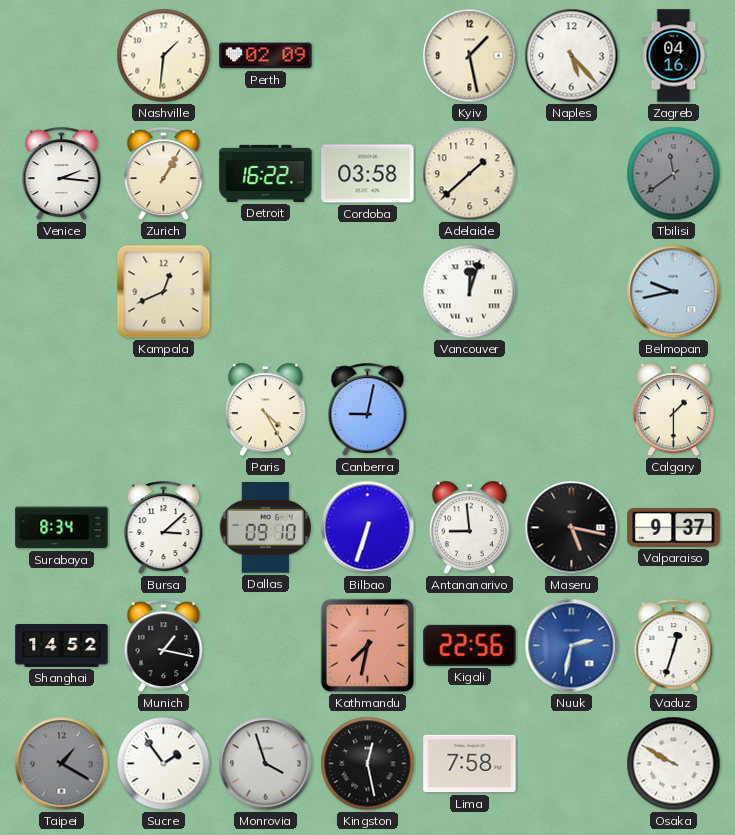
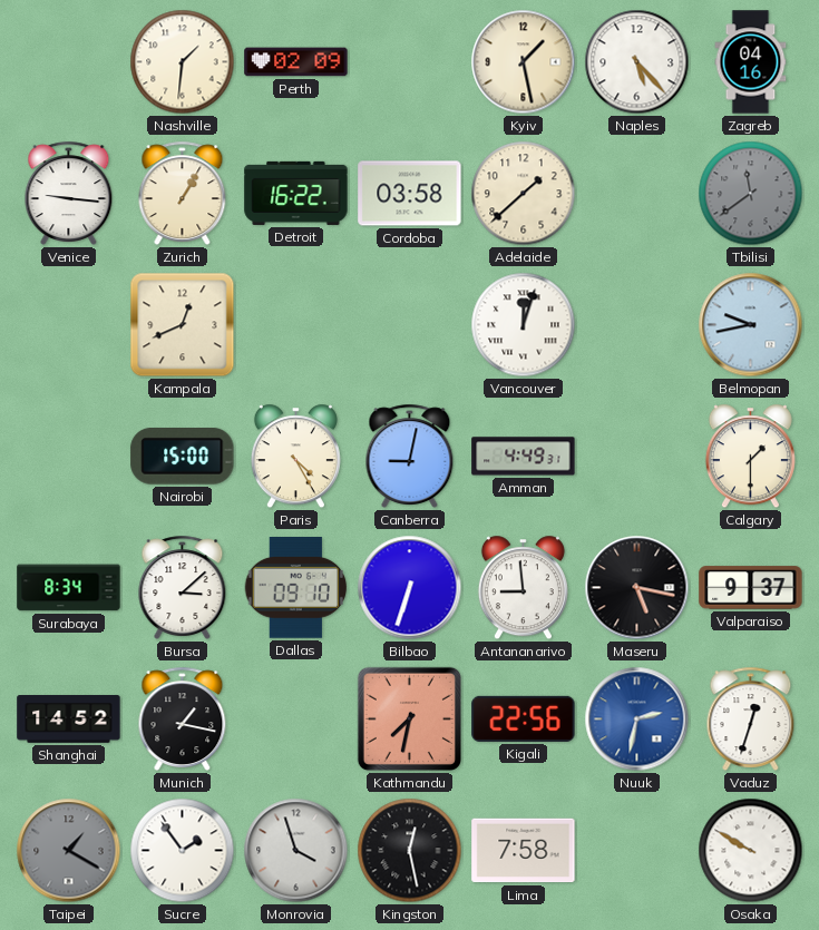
Venice: 2:16 -> 9:16
Nairobi: none -> 15:00
Amman: none -> 4:49
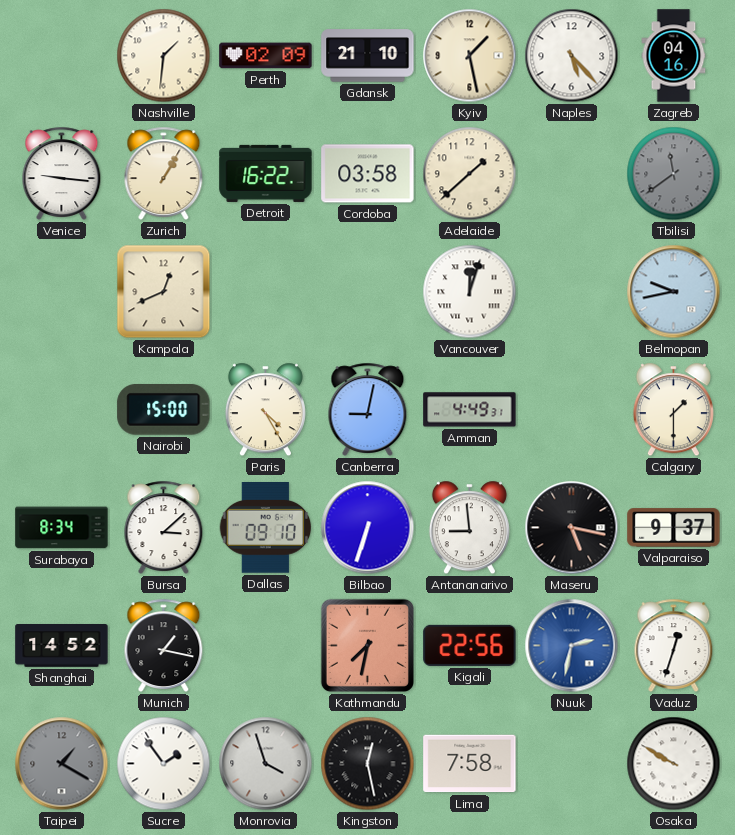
Gdansk: none -> 21:10
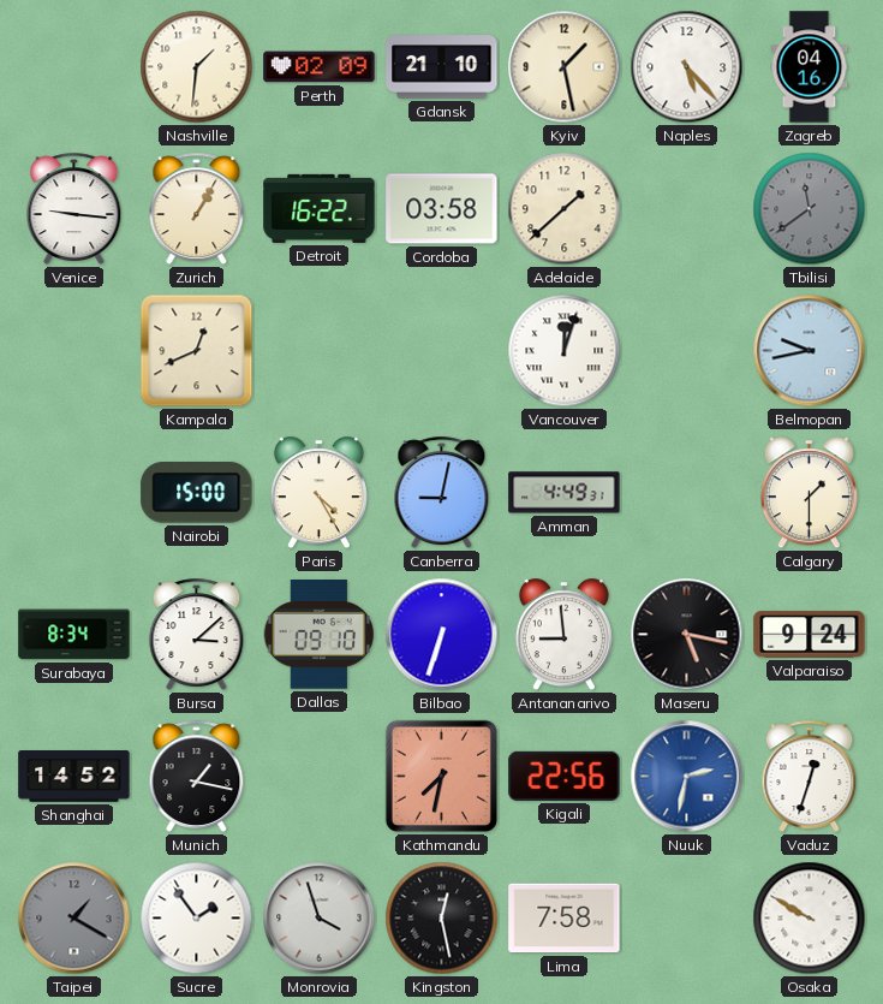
Valparaiso: 9:37 -> 9:24
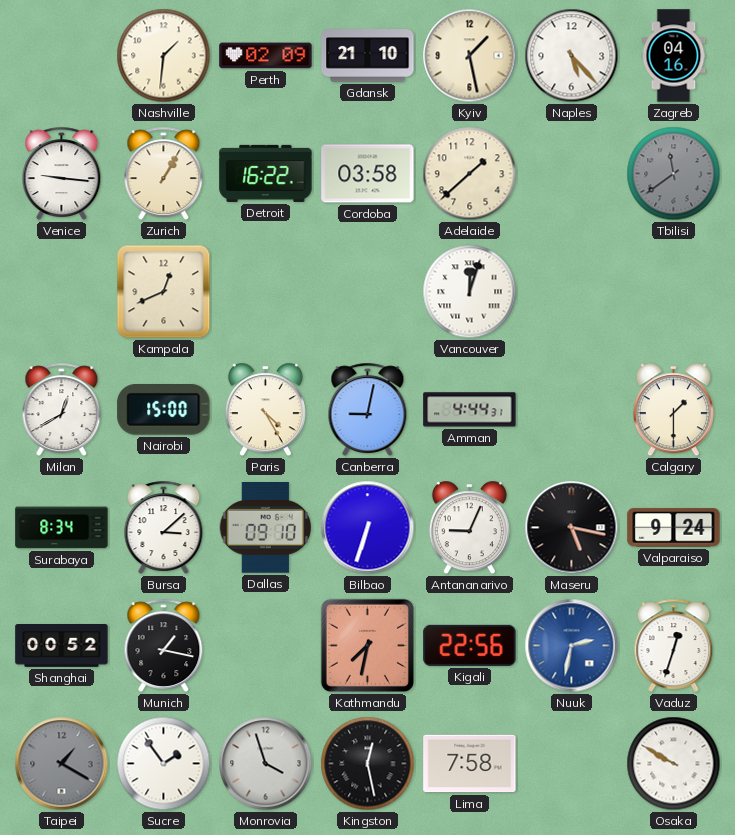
Belmopan: 9:43 -> none
Milan: none -> 12:40
Amman: 4:49 -> 4:44
Antananarivo: 8:59 -> 9:04
Shanghai: 14:52 -> 00:52
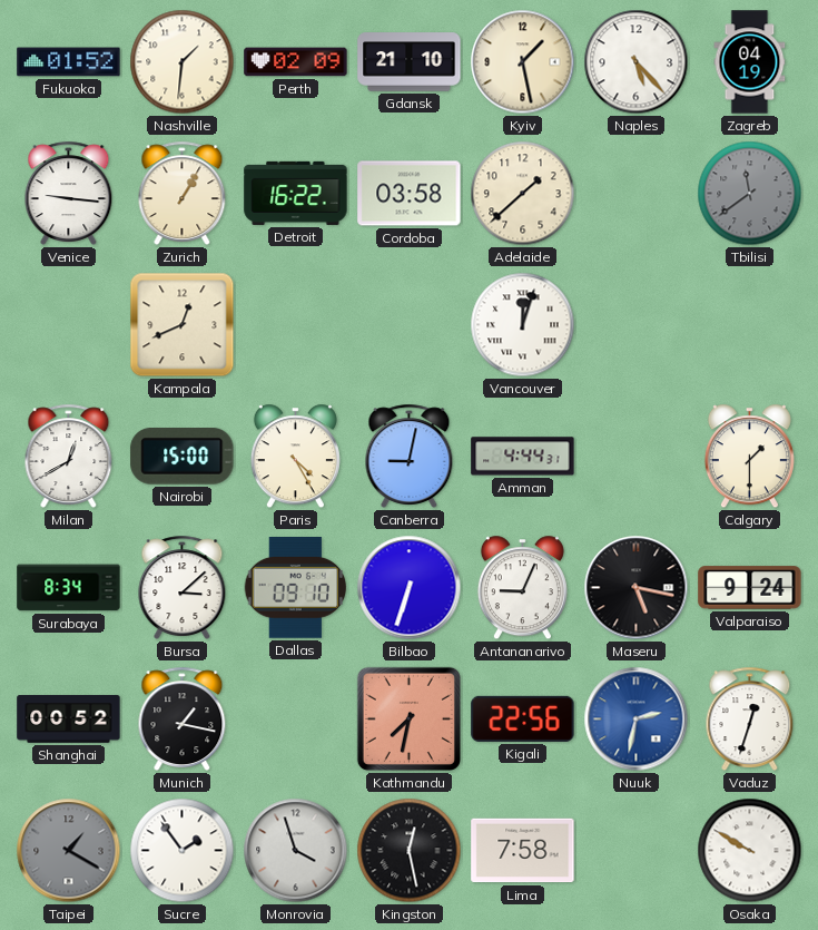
Fukuoka: none -> 01:52
Zagreb: 04:16 -> 04:19
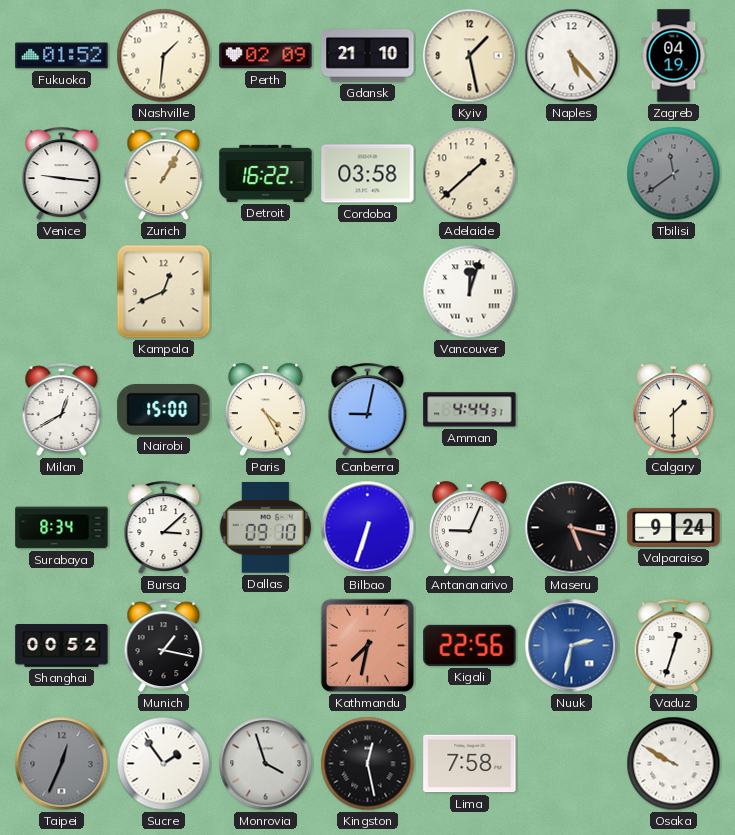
Taipei: 1:20 -> 12:34
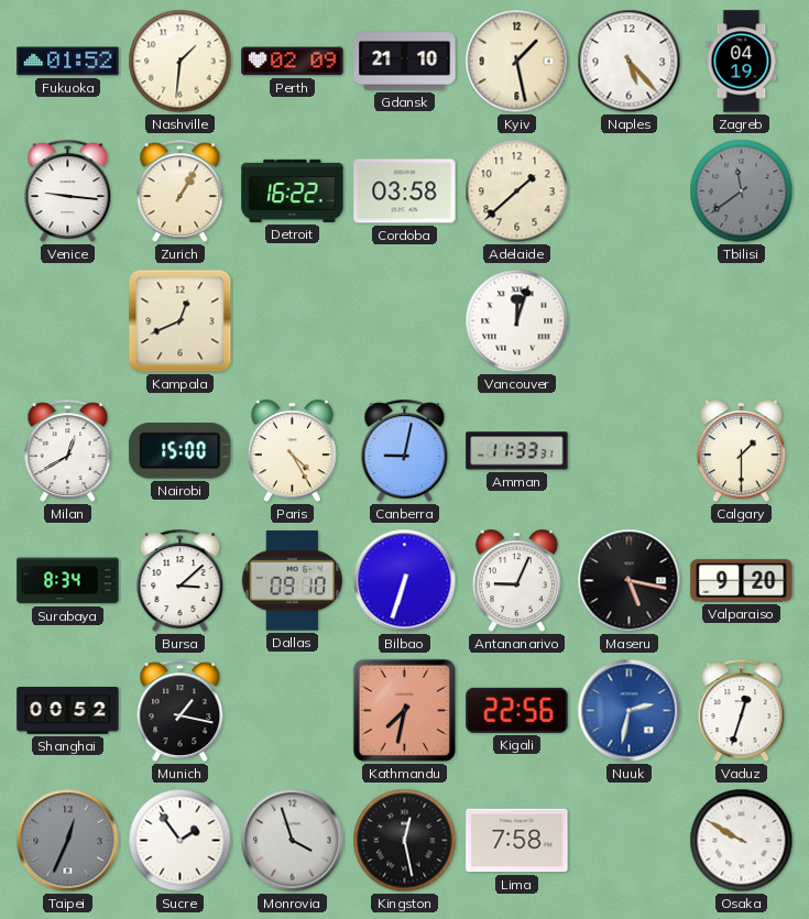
Amman: 4:44 -> 11:33
Valparaiso: 9:24 -> 9:20
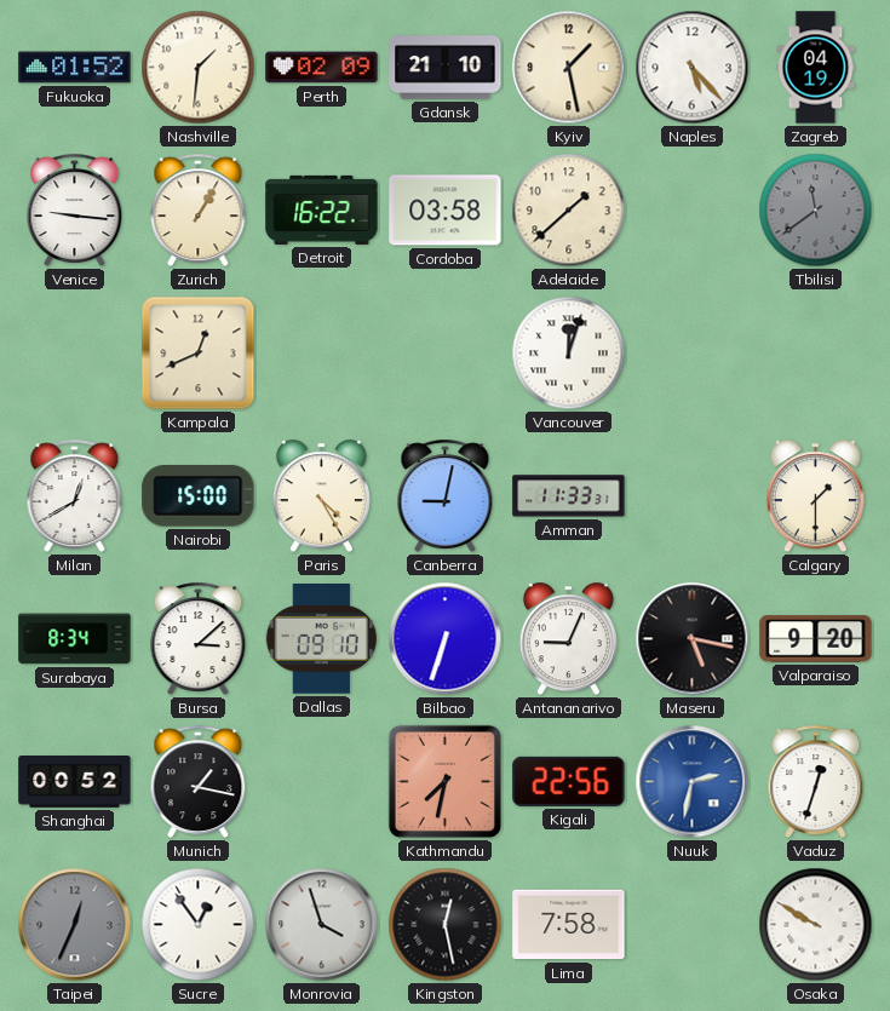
Sucre: 1:54 -> 12:54
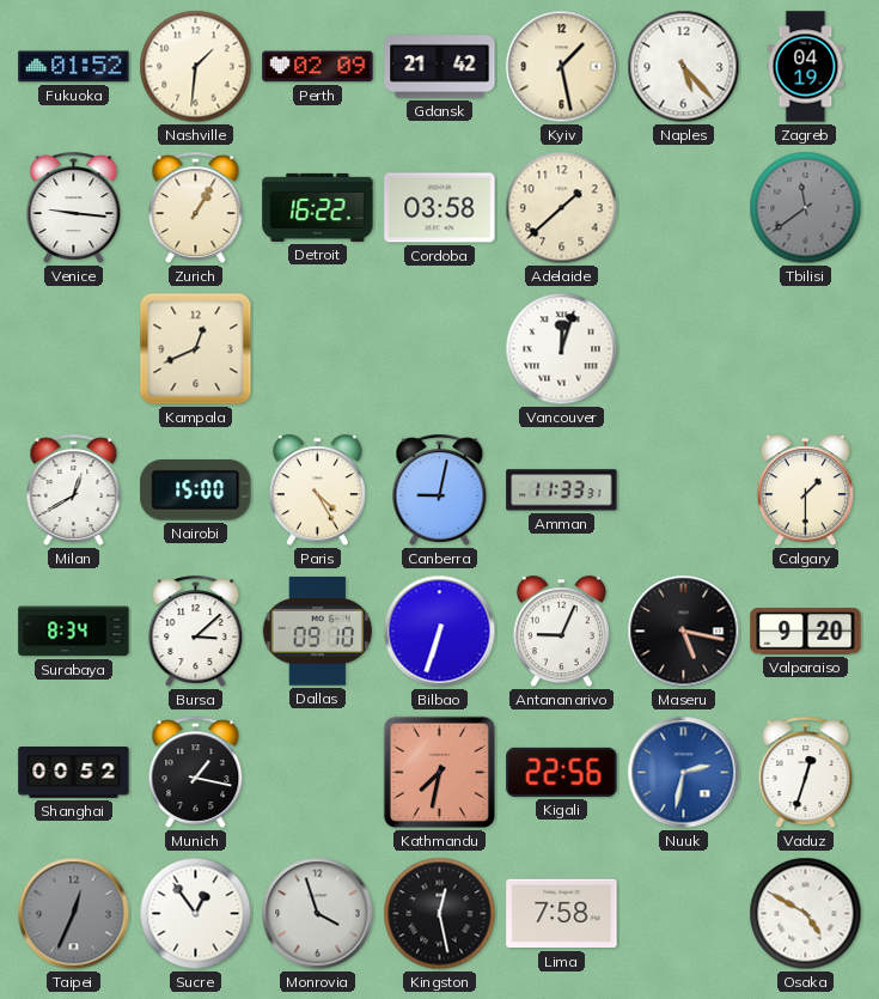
Gdansk: 21:10 -> 21:42
Osaka: 9:50 -> 4:50
